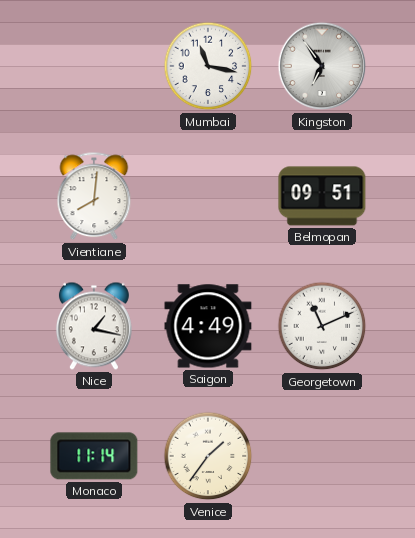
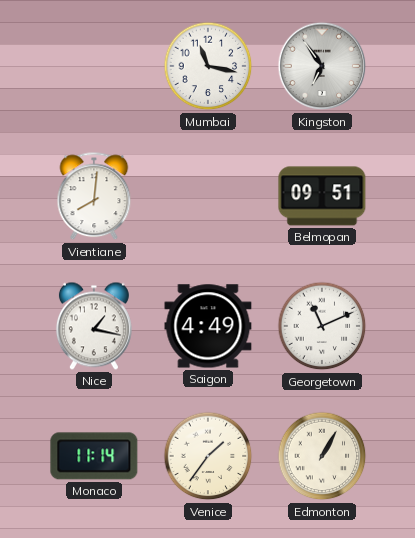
Edmonton: none -> 1:05
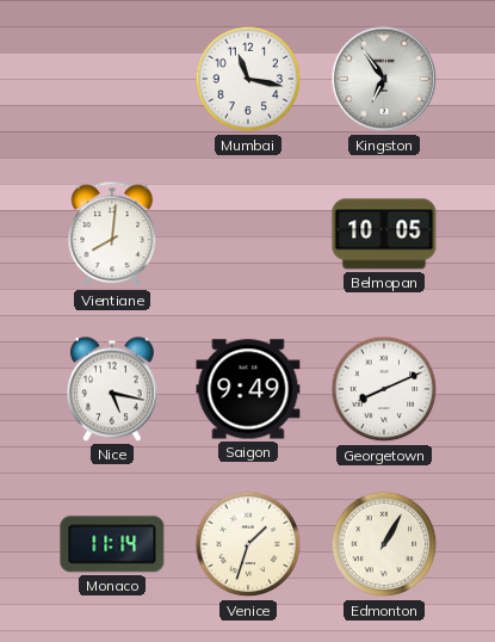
Belmopan: 09:51 -> 10:05
Nice: 1:17 -> 5:17
Saigon: 4:49 -> 9:49
Georgetown: 11:11 -> 8:11
Venice: 1:36 -> 1:33
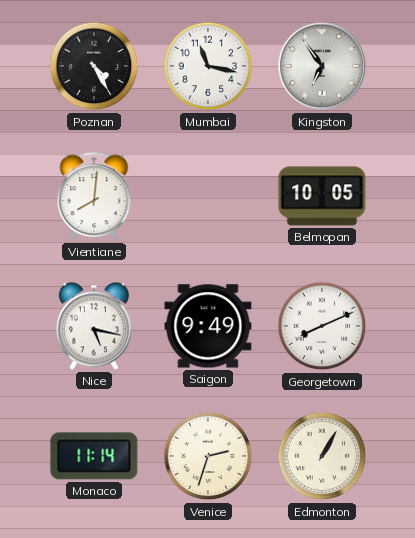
Poznan: none -> 4:25
Venice: 1:33 -> 2:33
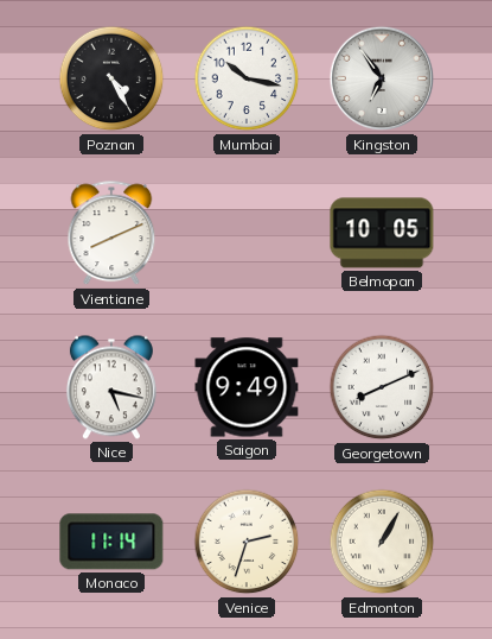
Mumbai: 11:17 -> 10:17
Vientiane: 8:01 -> 8:11
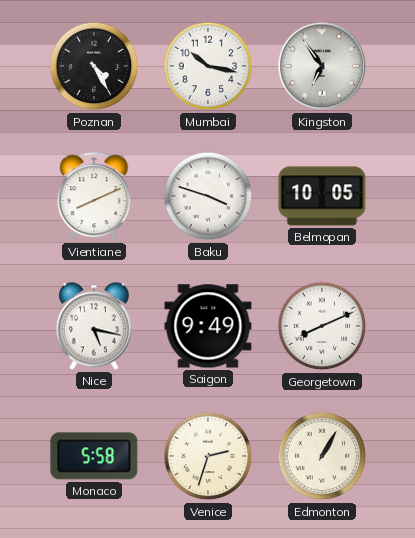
Baku: none -> 3:48
Monaco: 11:14 -> 5:58
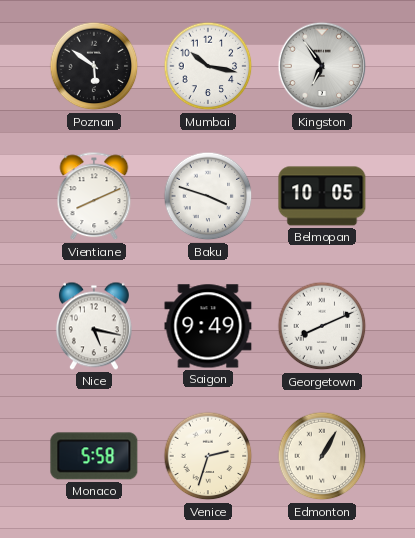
Poznan: 4:25 -> 5:51
